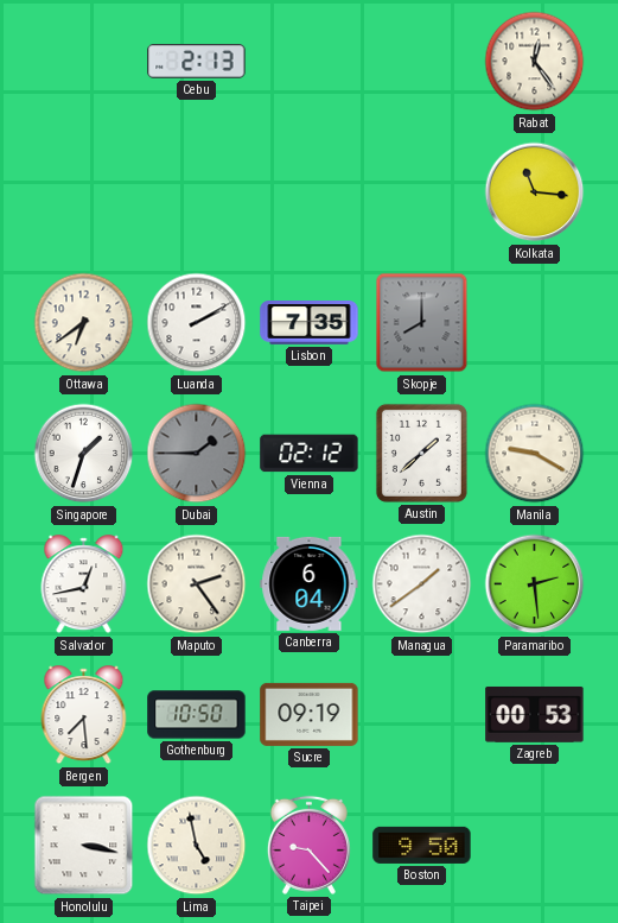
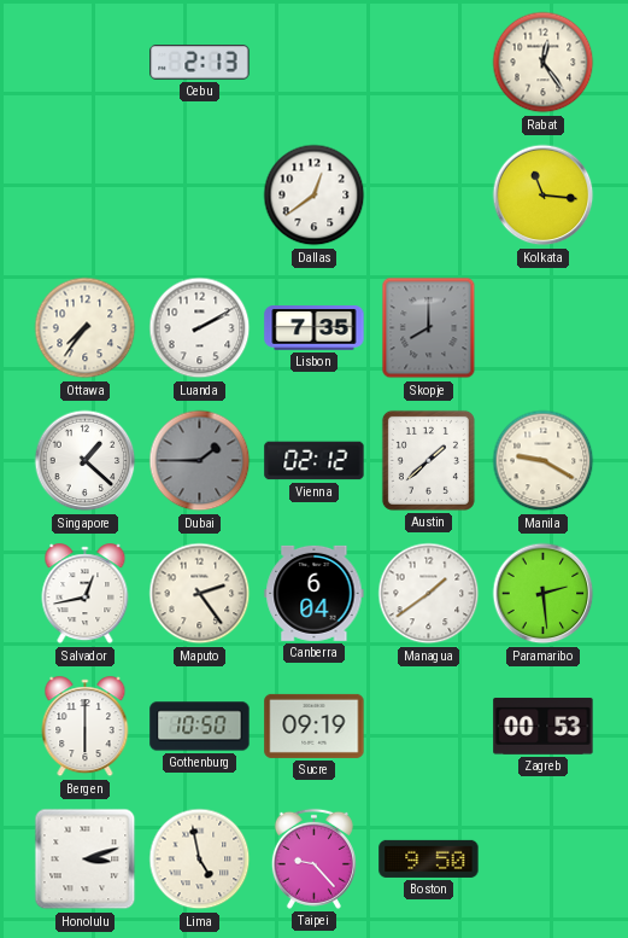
Dallas: none -> 12:39
Ottawa: 6:39 -> 7:36
Singapore: 1:33 -> 1:22
Bergen: 7:29 -> 6:00
Honolulu: 3:17 -> 3:12
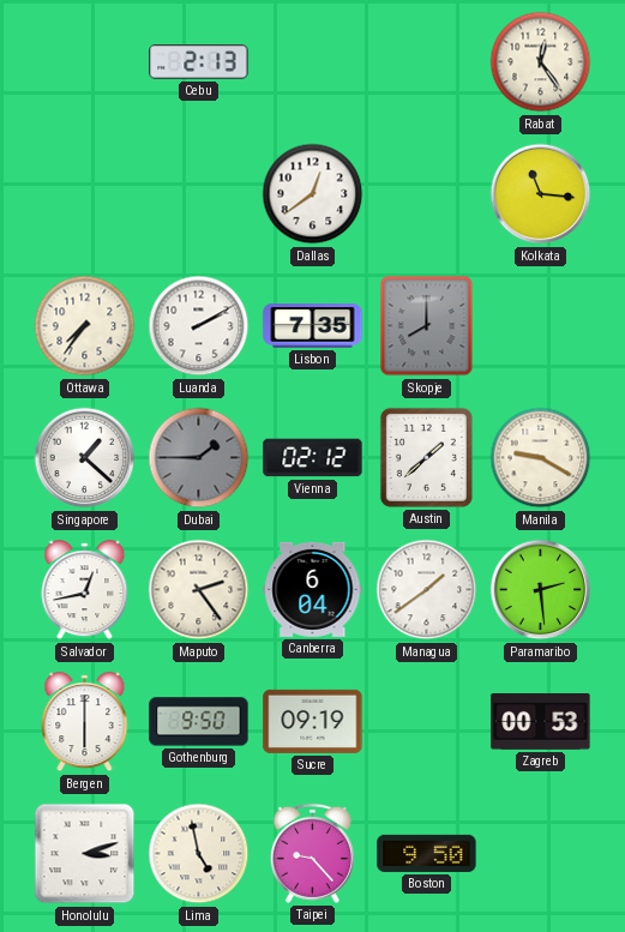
Gothenburg: 10:50 -> 9:50
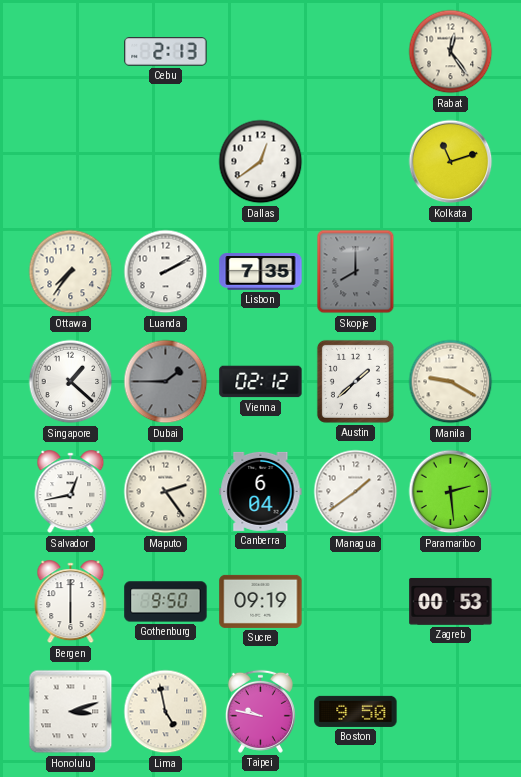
Kolkata: 11:16 -> 11:12
Taipei: 9:23 -> 9:47
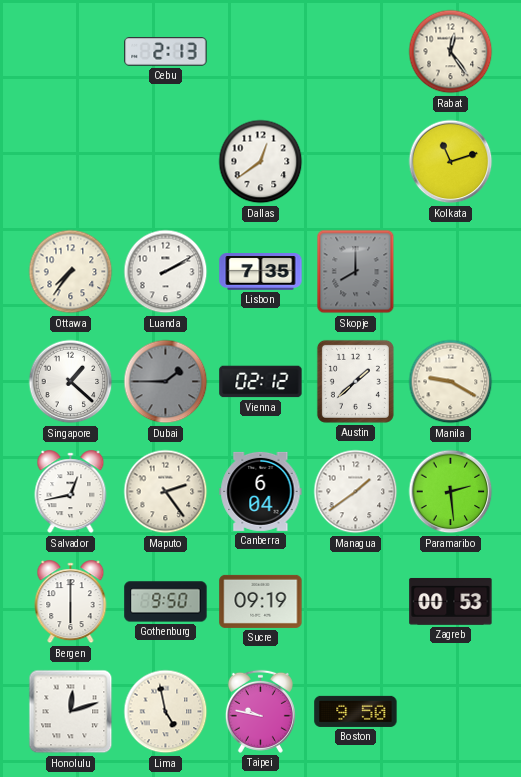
Honolulu: 3:12 -> 12:12
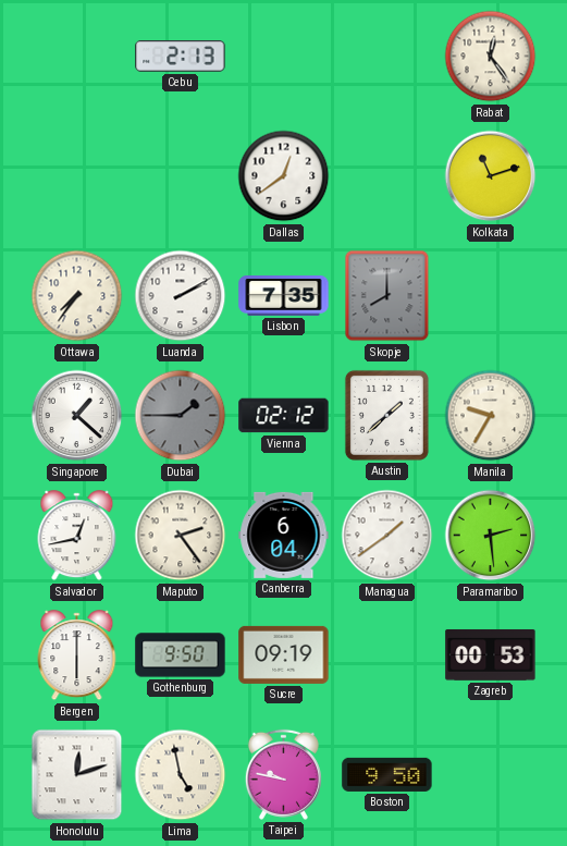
Manila: 9:20 -> 9:35
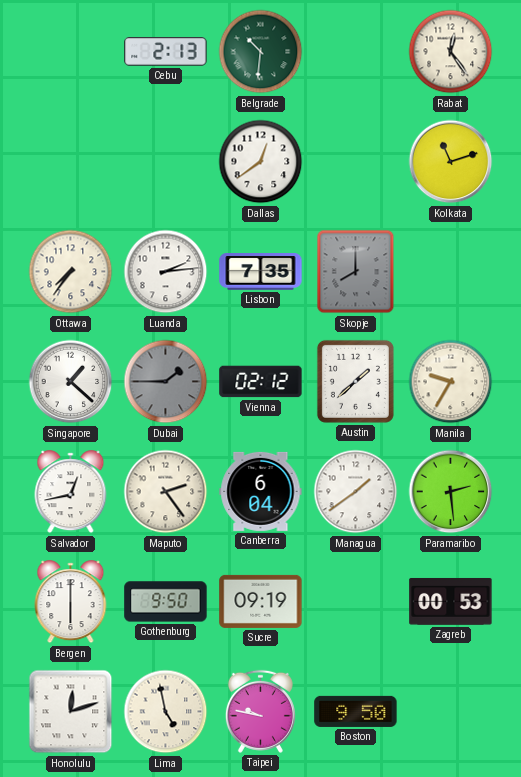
Belgrade: none -> 10:31
Luanda: 2:10 -> 2:14
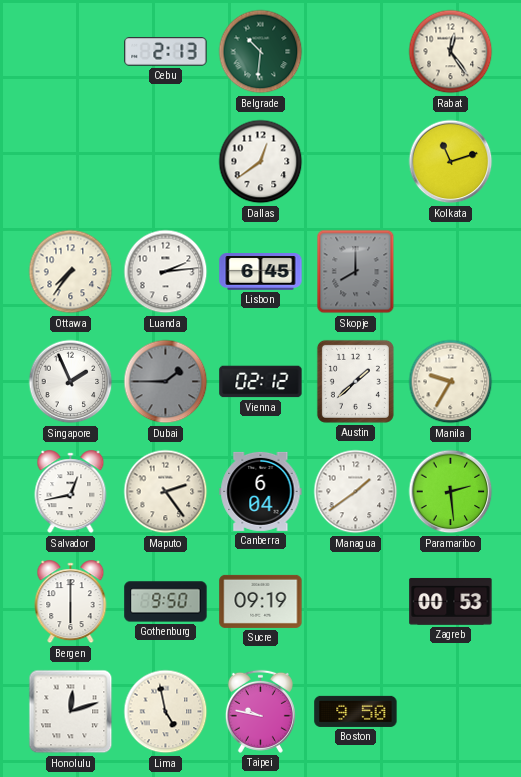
Lisbon: 7:35 -> 6:45
Singapore: 1:22 -> 1:56
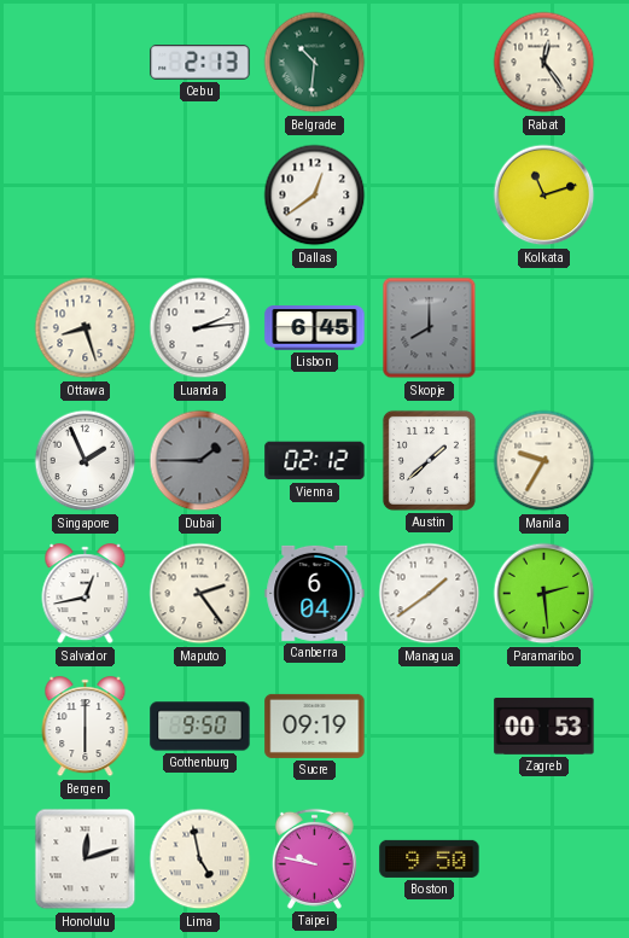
Ottawa: 7:36 -> 8:27
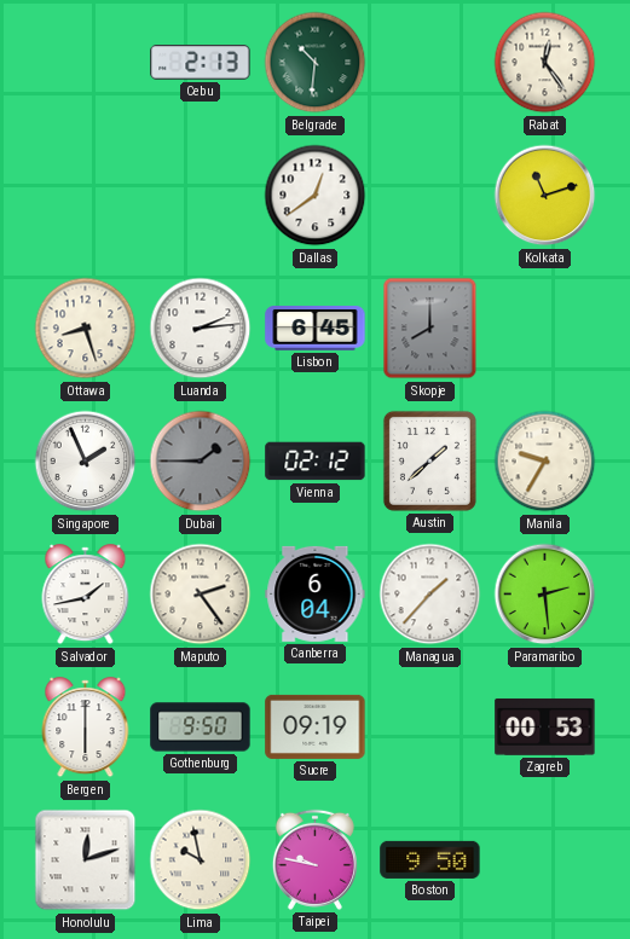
Salvador: 12:43 -> 1:43
Managua: 1:39 -> 1:37
Lima: 4:58 -> 9:58
